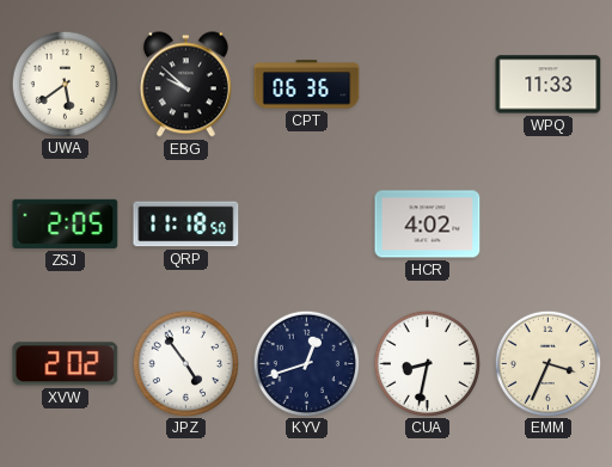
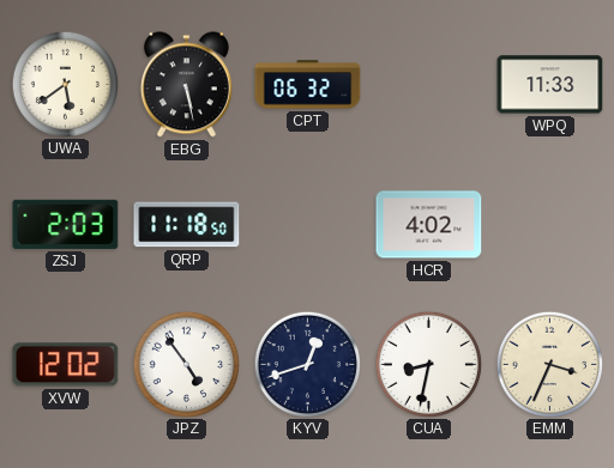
EBG: 9:52 -> 5:28
CPT: 06:36 -> 06:32
ZSJ: 2:05 -> 2:03
XVW: 2:02 -> 12:02
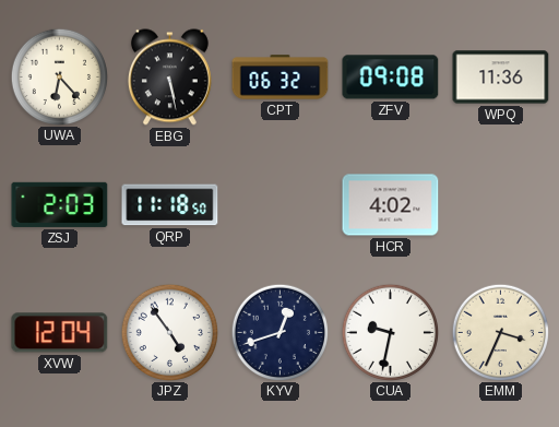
UWA: 5:39 -> 6:23
ZFV: none -> 09:08
WPQ: 11:33 -> 11:36
XVW: 12:02 -> 12:04
CUA: 8:32 -> 9:32
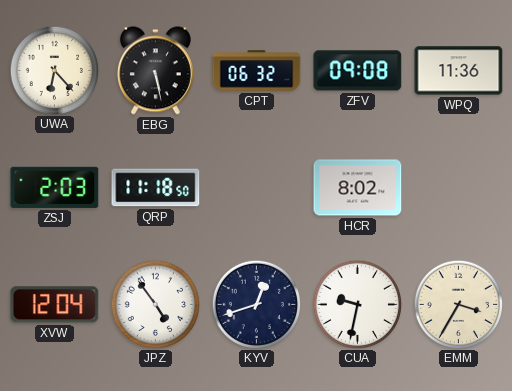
HCR: 4:02 -> 8:02
EMM: 3:34 -> 3:35
